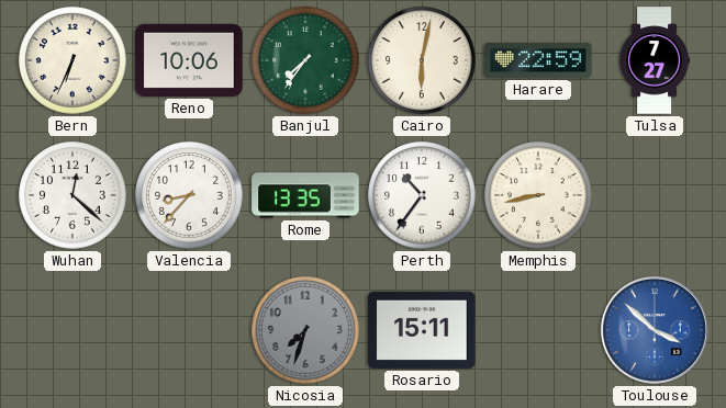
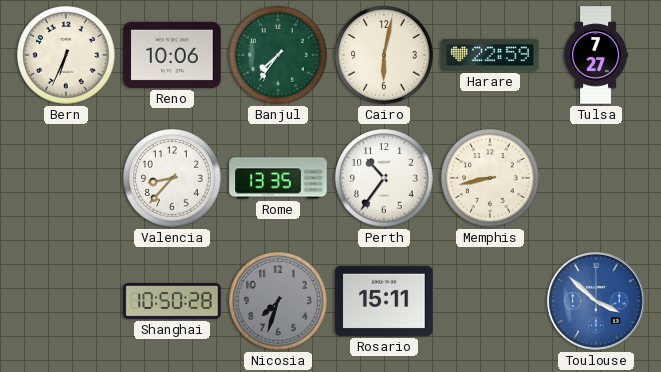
Wuhan: 12:22 -> none
Shanghai: none -> 10:50
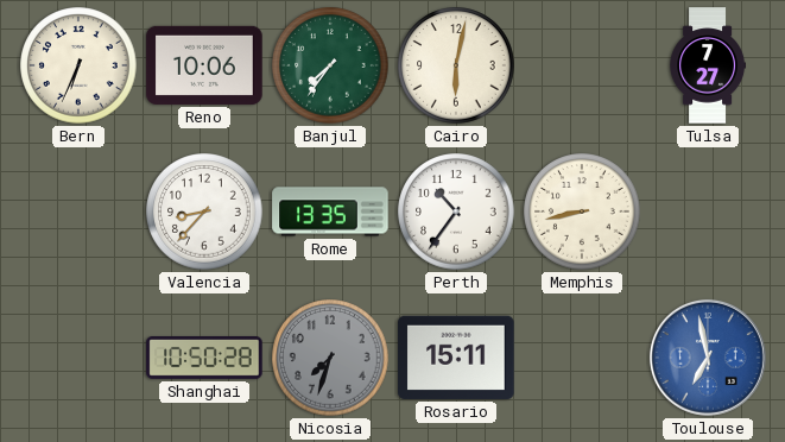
Harare: 22:59 -> none
Toulouse: 3:52 -> 6:58
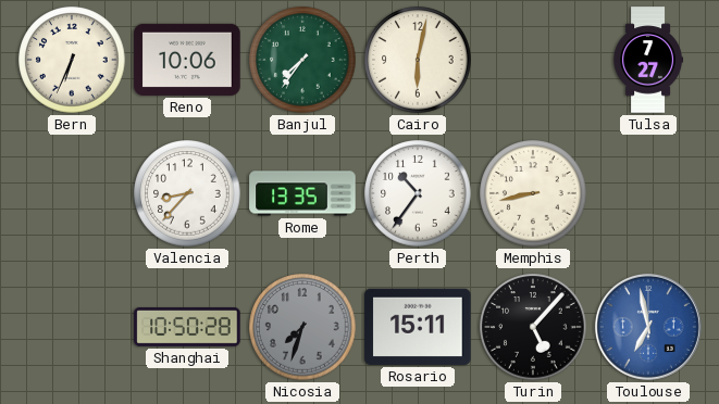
Turin: none -> 5:07
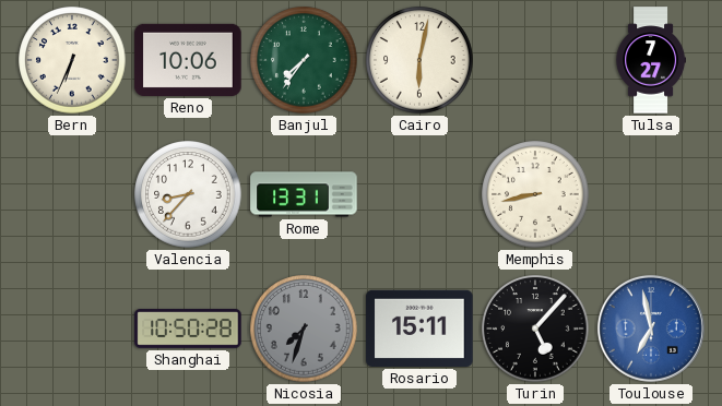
Rome: 13:35 -> 13:31
Perth: 10:36 -> none
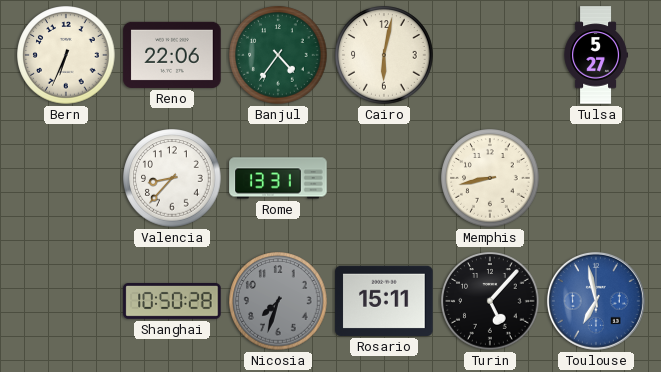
Reno: 10:06 -> 22:06
Banjul: 7:36 -> 4:36
Tulsa: 7:27 -> 5:27
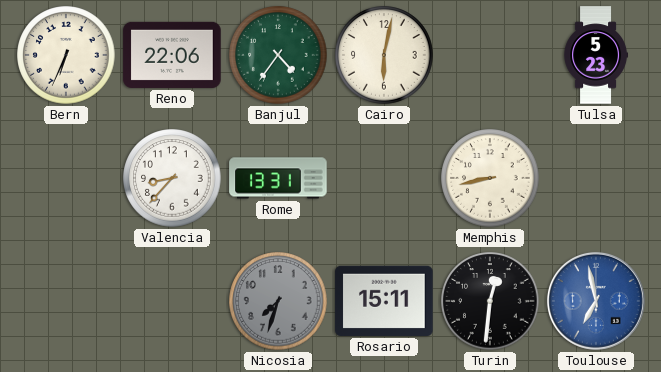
Tulsa: 5:27 -> 5:23
Shanghai: 10:50 -> none
Turin: 5:07 -> 12:31
